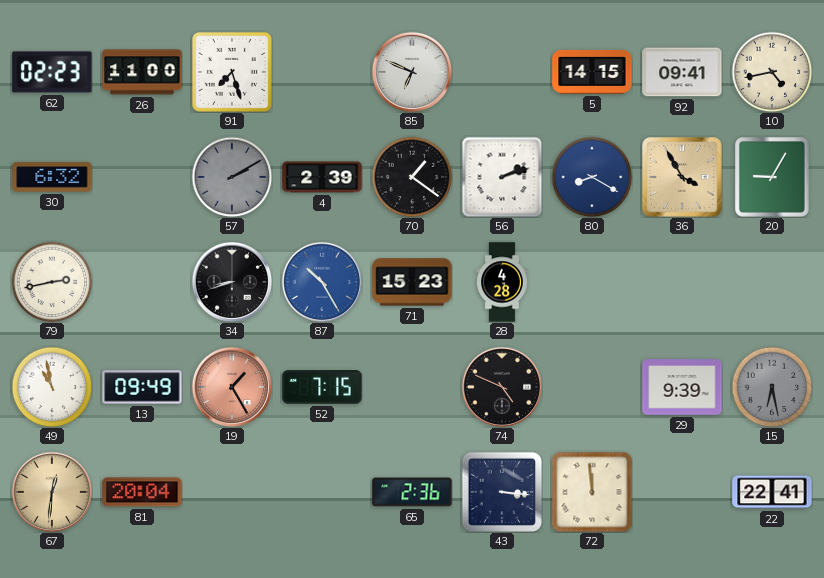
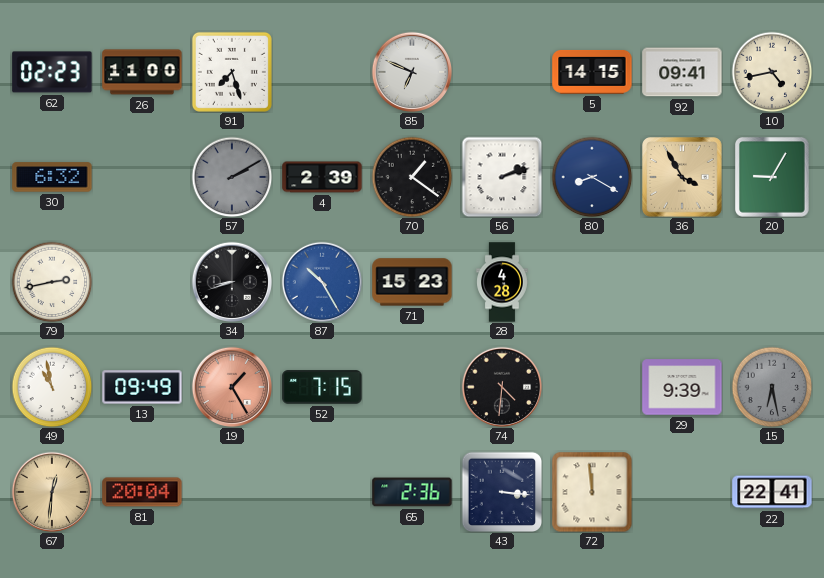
74: 4:49 -> 4:31
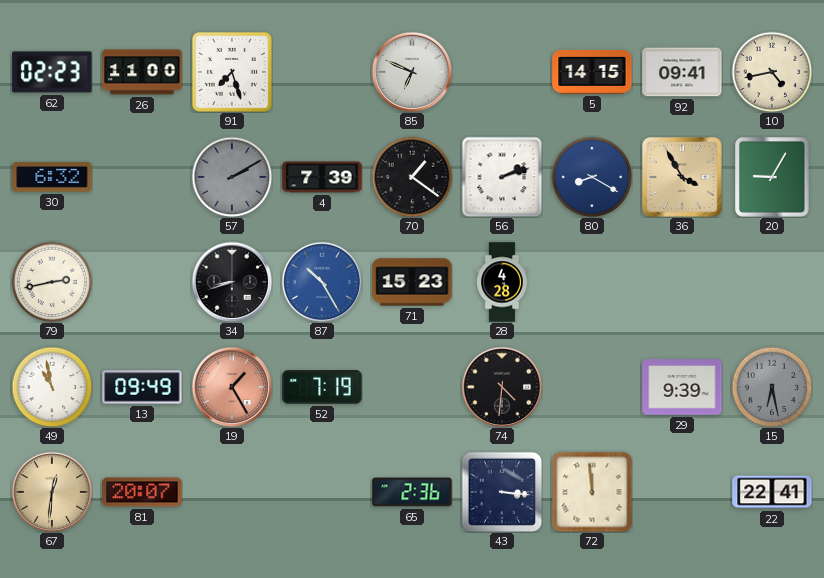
4: 2:39 -> 7:39
52: 7:15 -> 7:19
81: 20:04 -> 20:07
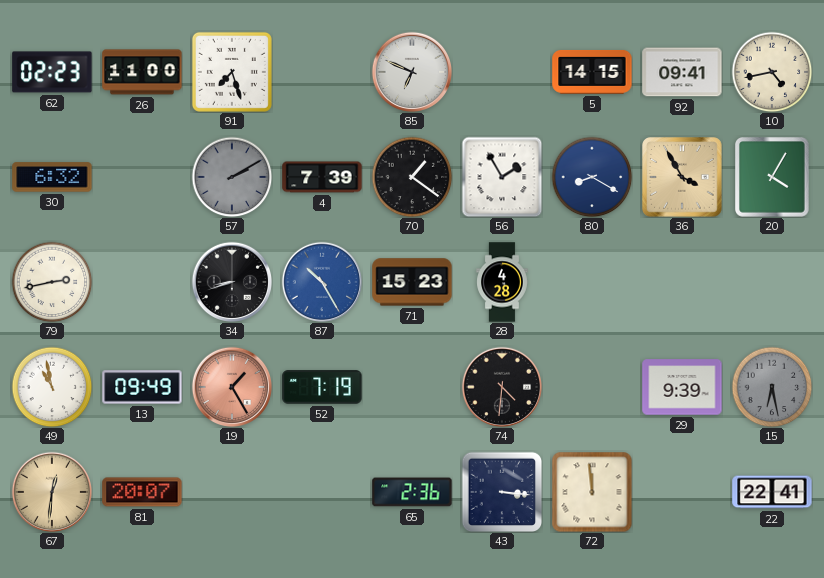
56: 2:12 -> 1:55
20: 9:05 -> 4:05
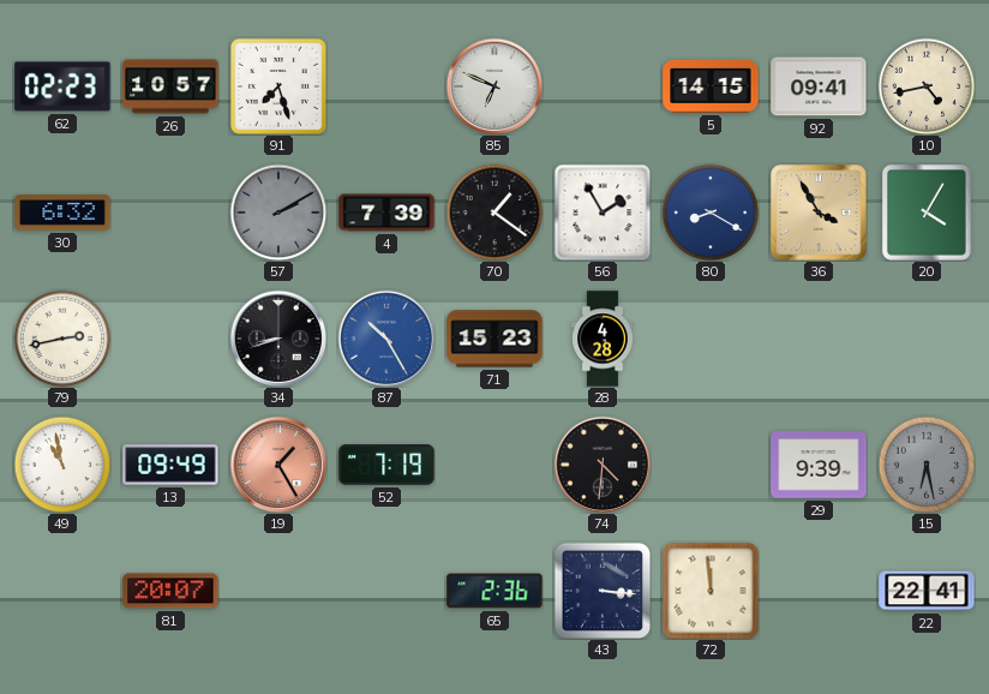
26: 11:00 -> 10:57
67: 12:31 -> none
